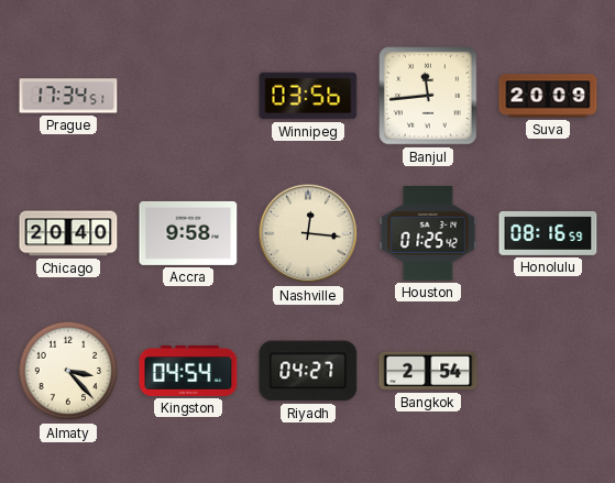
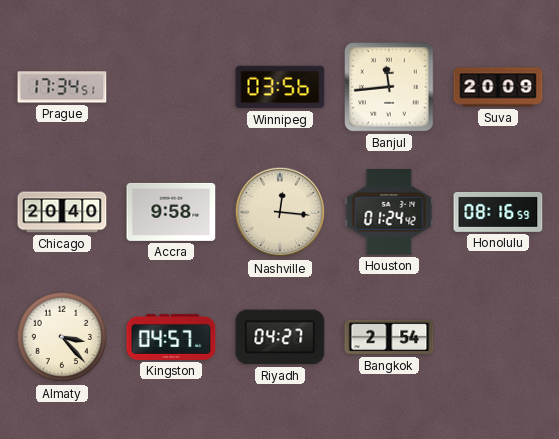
Houston: 01:25 -> 01:24
Kingston: 04:54 -> 04:57
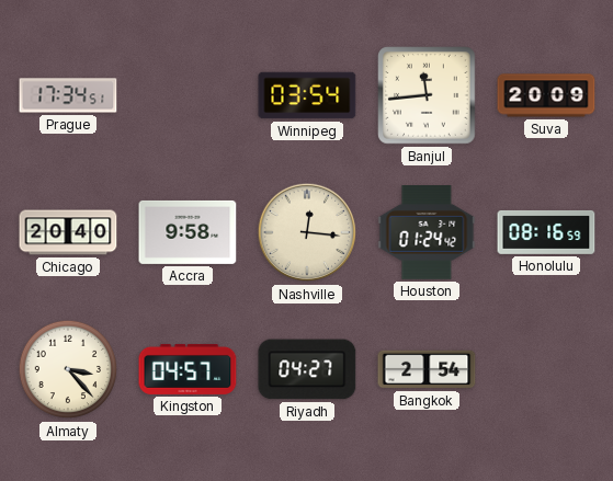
Winnipeg: 03:56 -> 03:54
